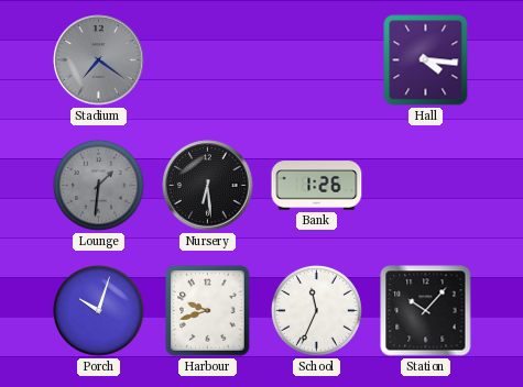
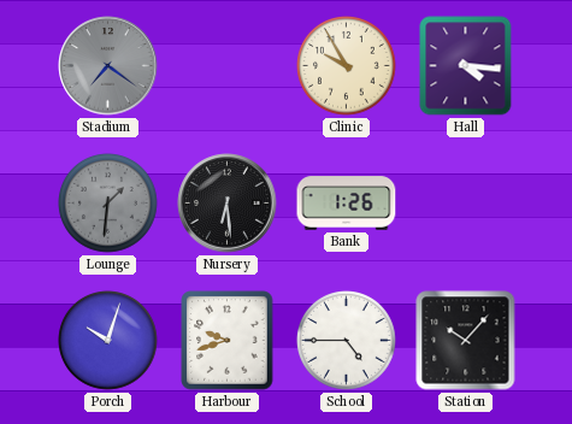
Clinic: none -> 9:55
School: 11:34 -> 4:45
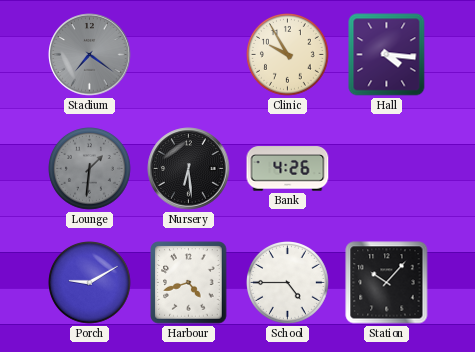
Bank: 1:26 -> 4:26
Porch: 10:03 -> 9:10
Harbour: 9:42 -> 4:42
